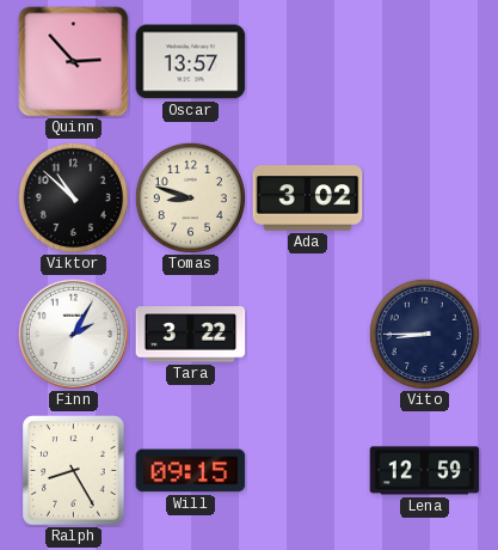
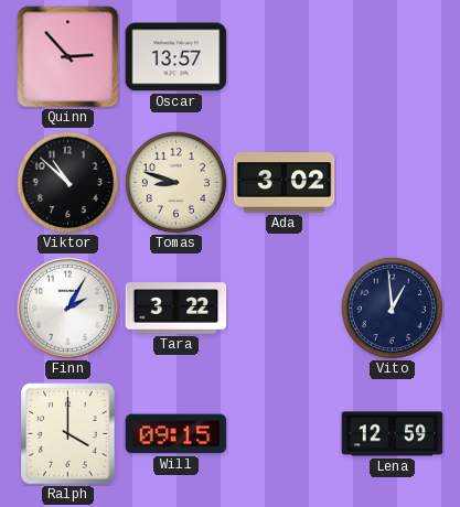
Vito: 8:45 -> 12:59
Ralph: 8:25 -> 4:00
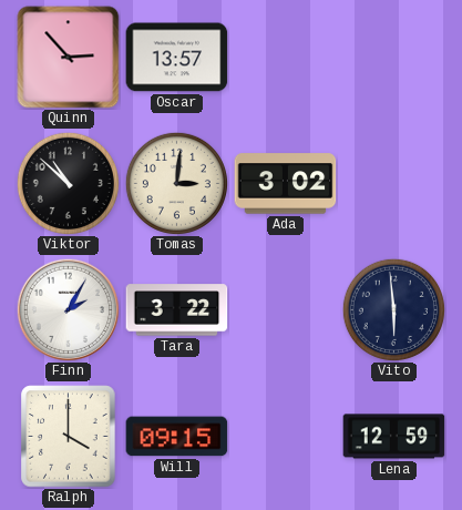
Tomas: 8:48 -> 3:01
Vito: 12:59 -> 5:59
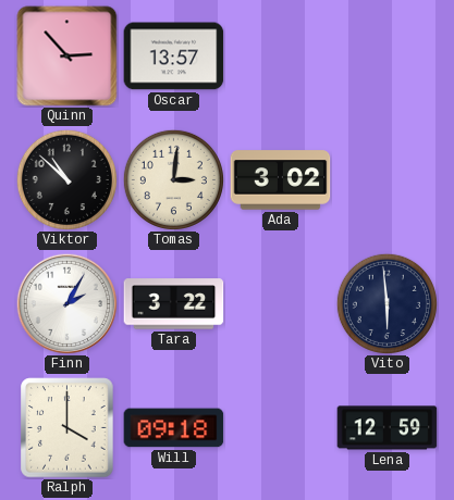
Will: 09:15 -> 09:18
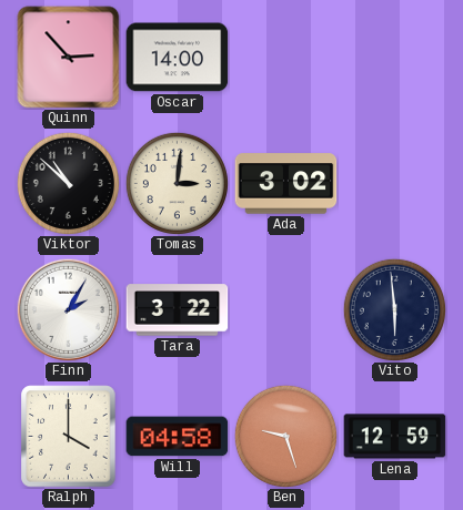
Oscar: 13:57 -> 14:00
Will: 09:18 -> 04:58
Ben: none -> 9:27
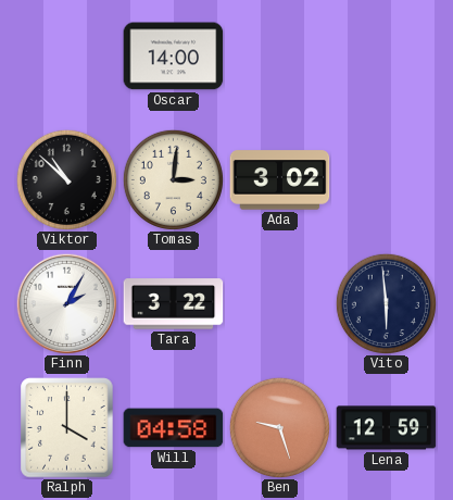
Quinn: 2:53 -> none
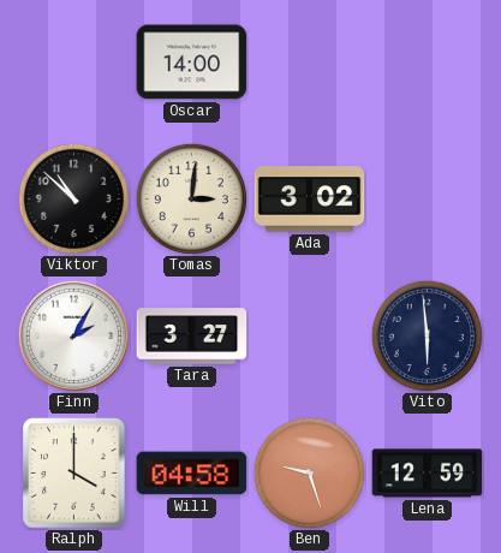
Tara: 3:22 -> 3:27
